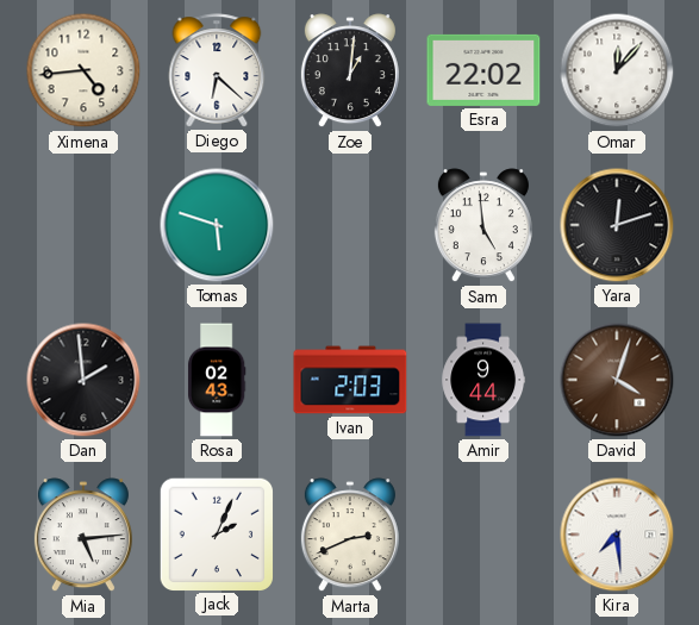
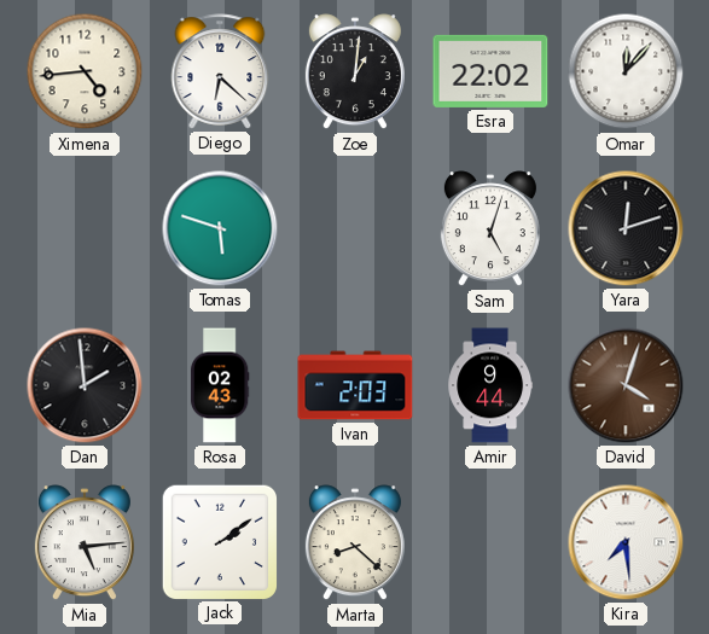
Sam: 4:59 -> 5:03
Jack: 2:04 -> 2:09
Marta: 2:41 -> 8:22
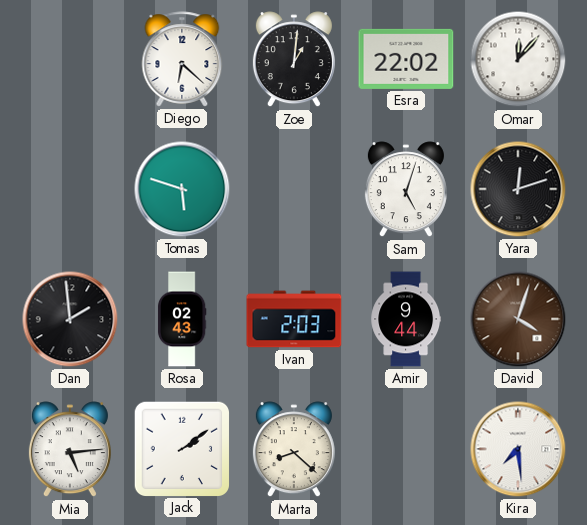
Ximena: 4:44 -> none
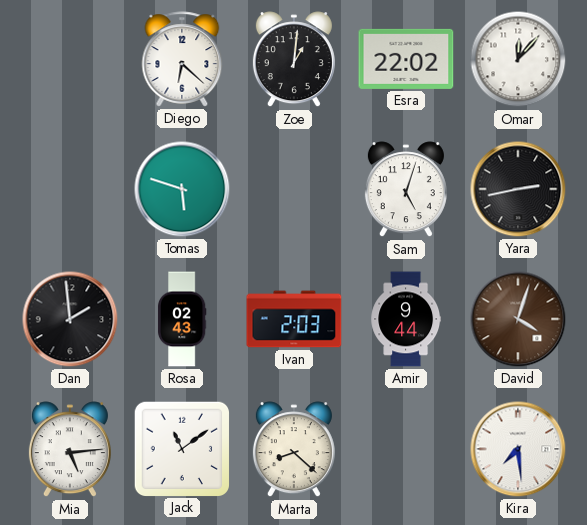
Yara: 12:12 -> 2:43
Jack: 2:09 -> 11:09
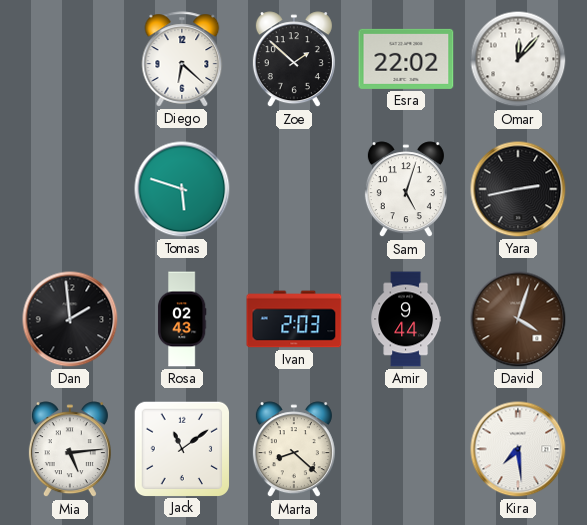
Zoe: 1:01 -> 1:52
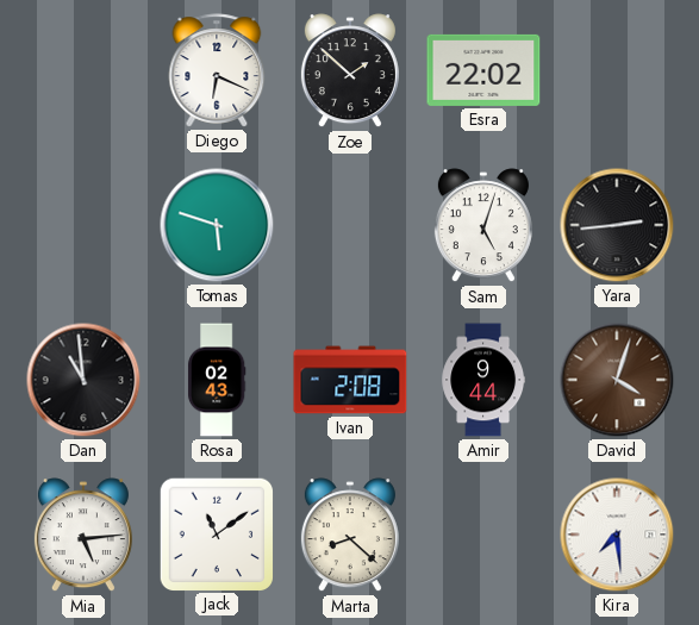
Diego: 6:22 -> 6:19
Omar: 12:07 -> none
Yara: 2:43 -> 2:44
Dan: 1:59 -> 10:59
Ivan: 2:03 -> 2:08
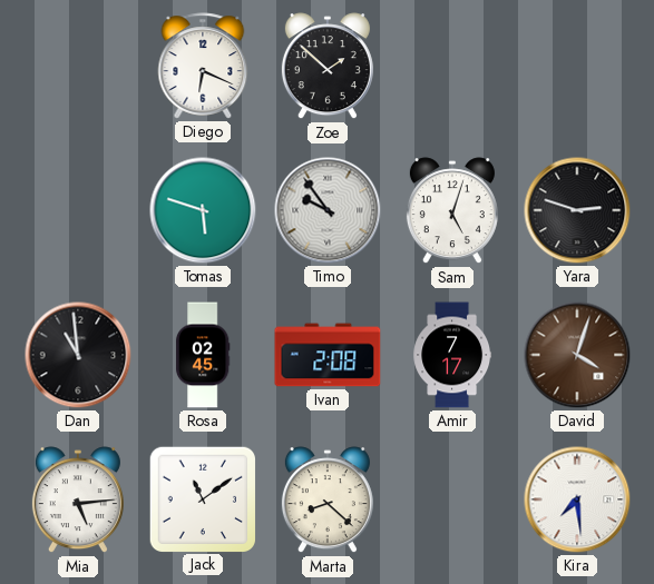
Esra: 22:02 -> none
Timo: none -> 9:54
Yara: 2:44 -> 2:48
Rosa: 02:43 -> 02:45
Amir: 9:44 -> 7:17
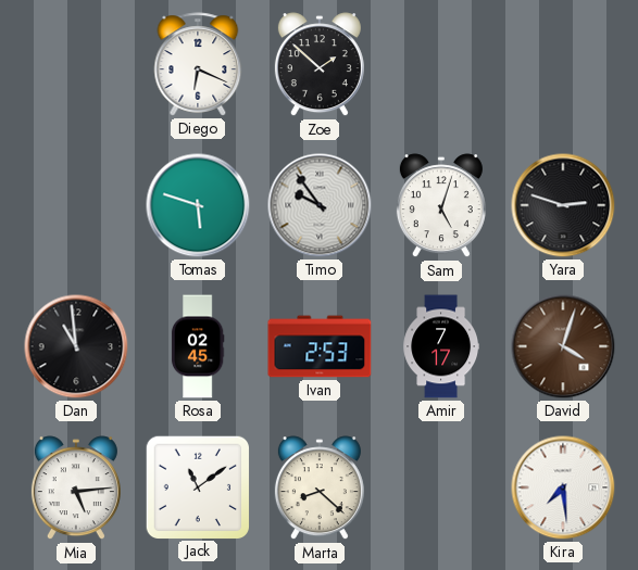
Ivan: 2:08 -> 2:53
